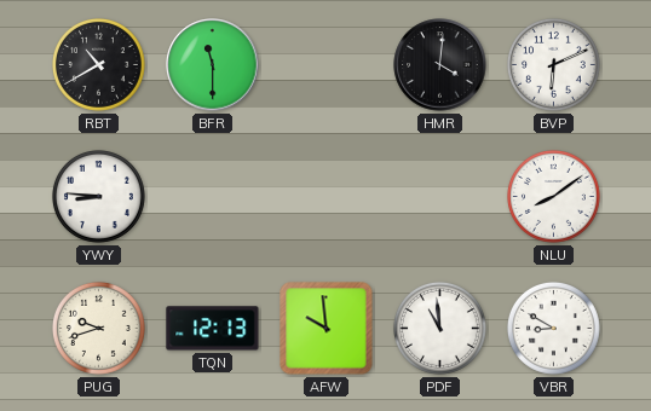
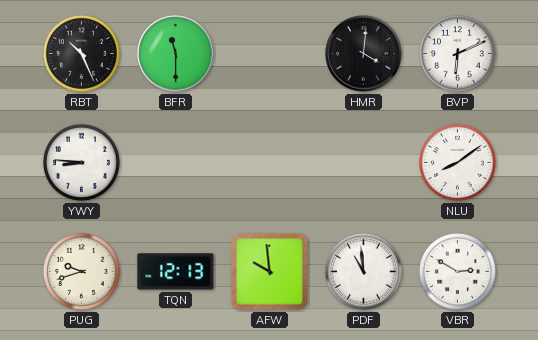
RBT: 10:40 -> 10:26
VBR: 8:50 -> 2:50
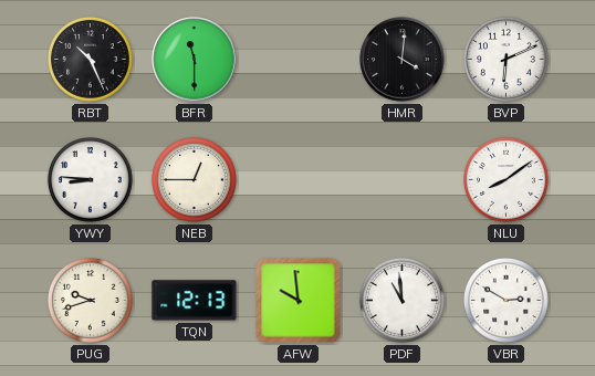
NEB: none -> 12:45
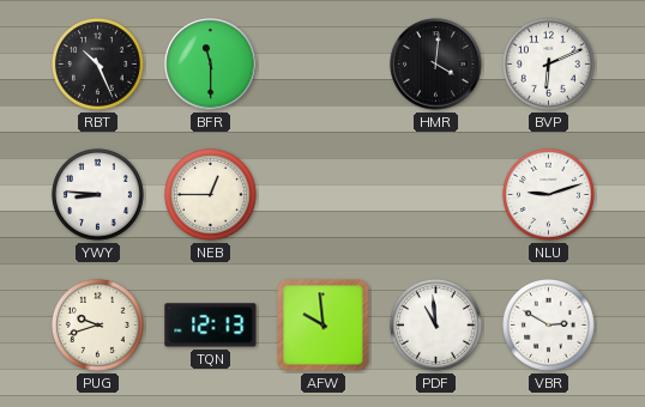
NLU: 8:09 -> 9:12
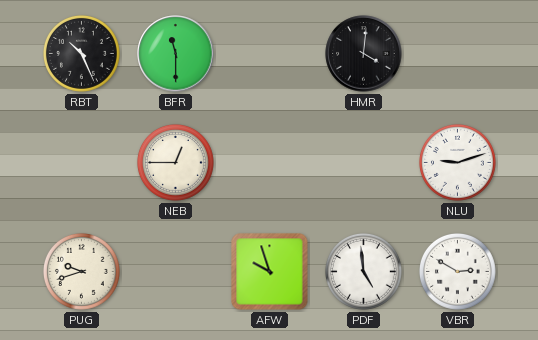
BVP: 6:11 -> none
YWY: 8:46 -> none
TQN: 12:13 -> none
AFW: 9:59 -> 9:57
PDF: 10:59 -> 4:59
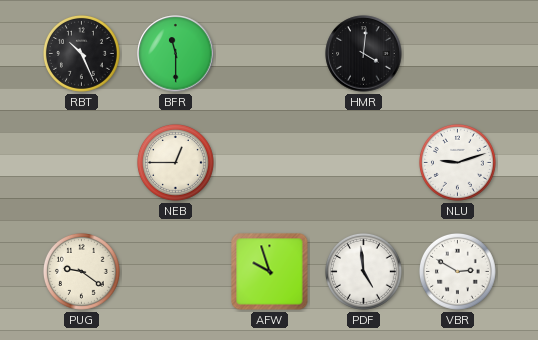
PUG: 9:42 -> 9:21
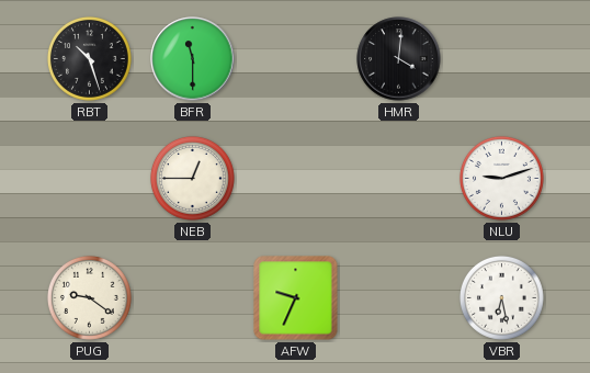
RBT: 10:26 -> 10:27
AFW: 9:57 -> 9:34
PDF: 4:59 -> none
VBR: 2:50 -> 6:28
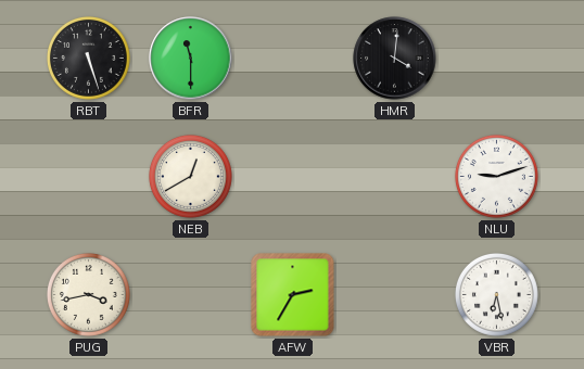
RBT: 10:27 -> 5:27
NEB: 12:45 -> 12:40
PUG: 9:21 -> 3:43
AFW: 9:34 -> 2:35
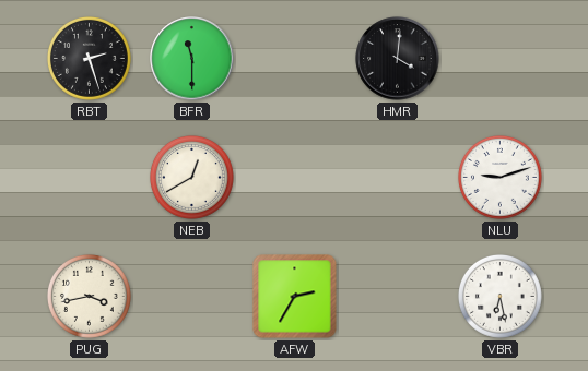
RBT: 5:27 -> 2:27
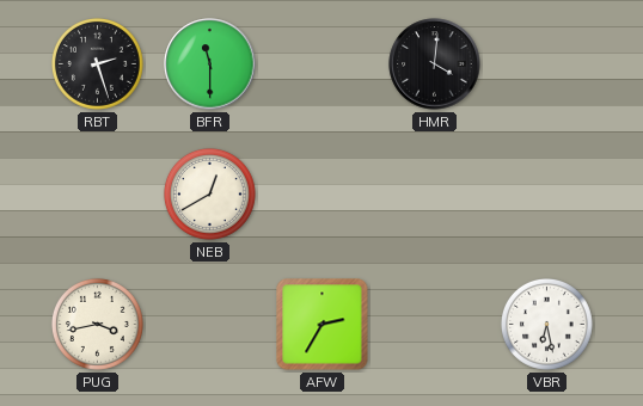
NLU: 9:12 -> none
